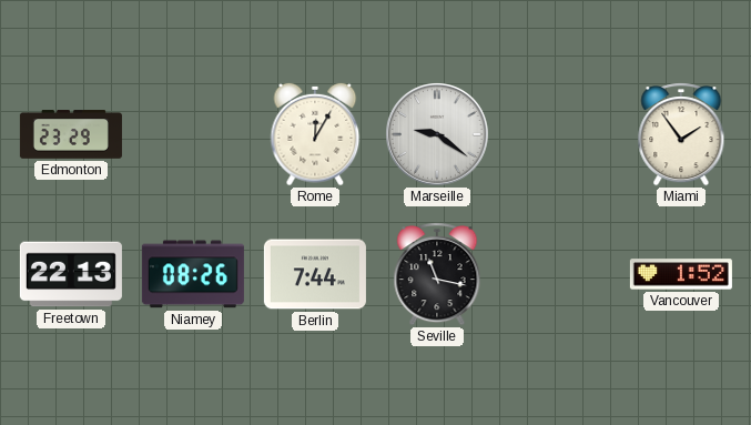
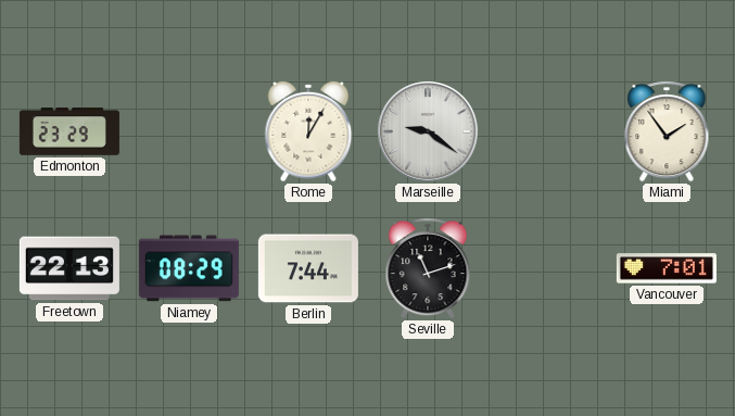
Niamey: 08:26 -> 08:29
Seville: 11:17 -> 11:12
Vancouver: 1:52 -> 7:01
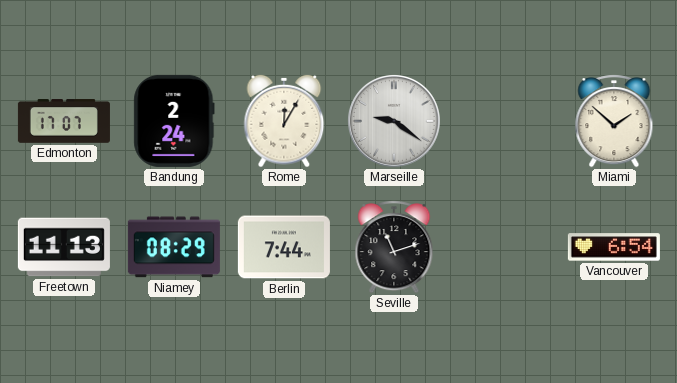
Edmonton: 23:29 -> 17:07
Bandung: none -> 2:24
Miami: 1:54 -> 1:52
Freetown: 22:13 -> 11:13
Vancouver: 7:01 -> 6:54
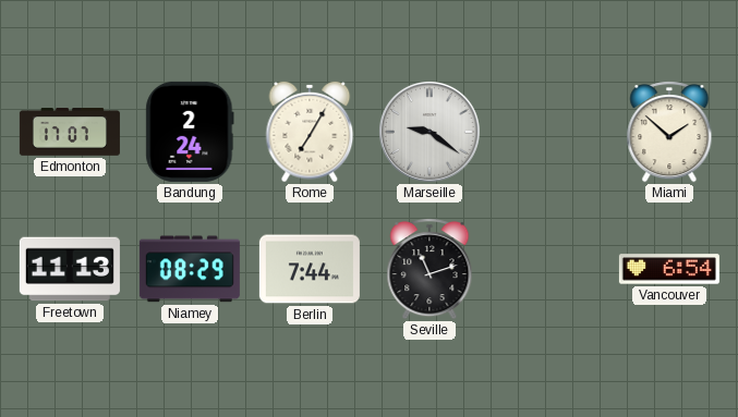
Rome: 12:05 -> 7:05
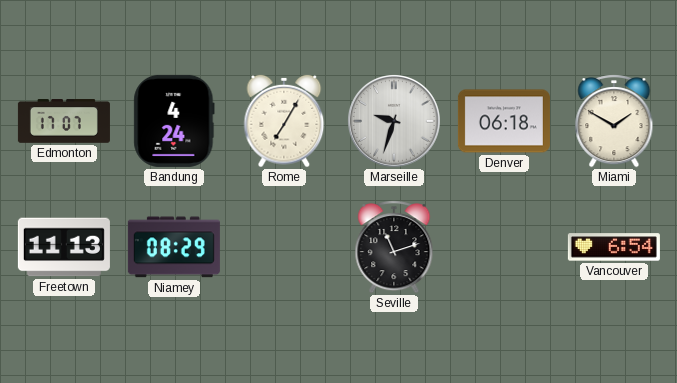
Bandung: 2:24 -> 4:24
Marseille: 9:21 -> 9:33
Denver: none -> 06:18
Miami: 1:52 -> 1:50
Berlin: 7:44 -> none
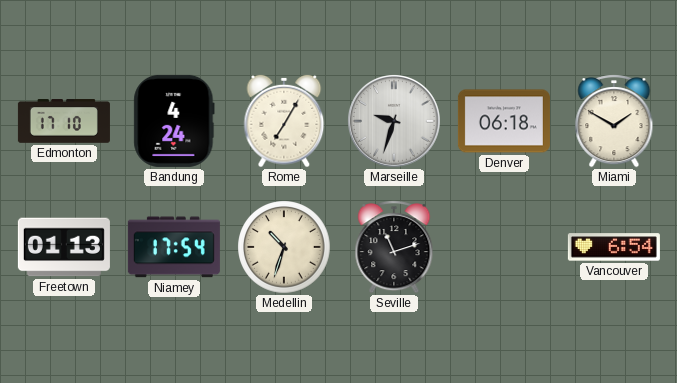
Edmonton: 17:07 -> 17:10
Freetown: 11:13 -> 01:13
Niamey: 08:29 -> 17:54
Medellin: none -> 10:33
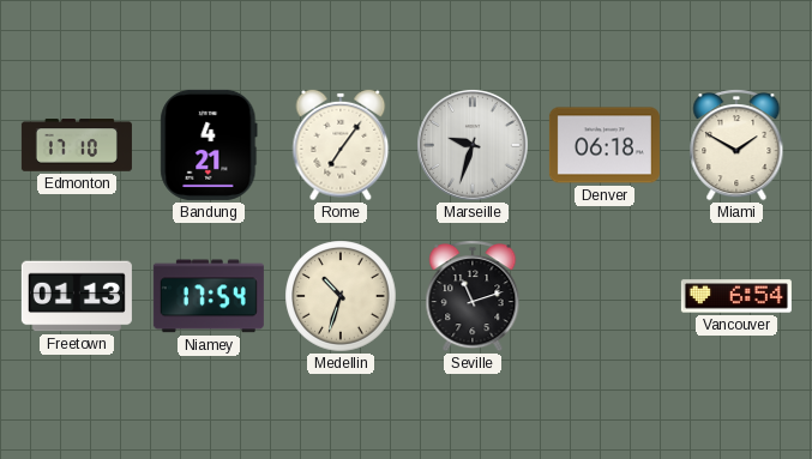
Bandung: 4:24 -> 4:21
Rome: 7:05 -> 7:06
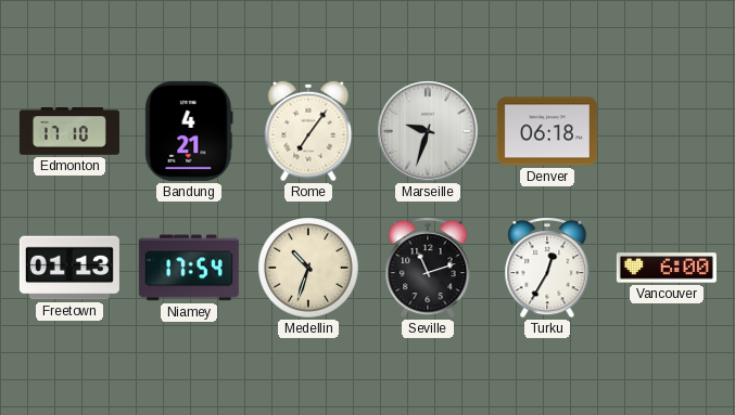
Miami: 1:50 -> none
Turku: none -> 12:35
Vancouver: 6:54 -> 6:00
